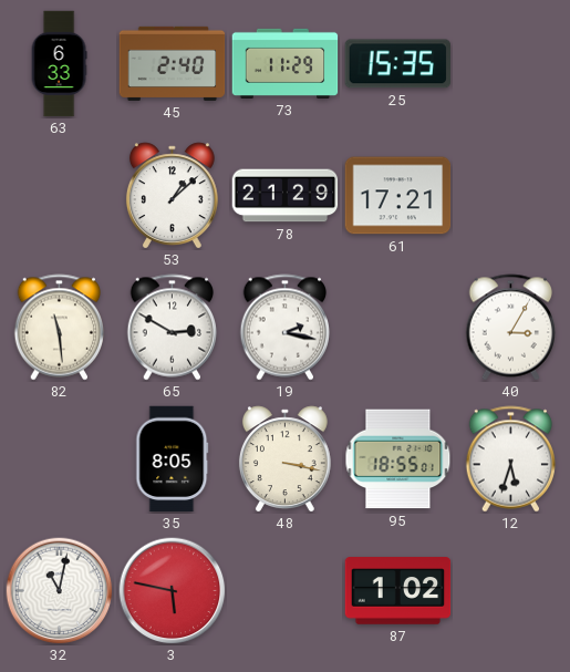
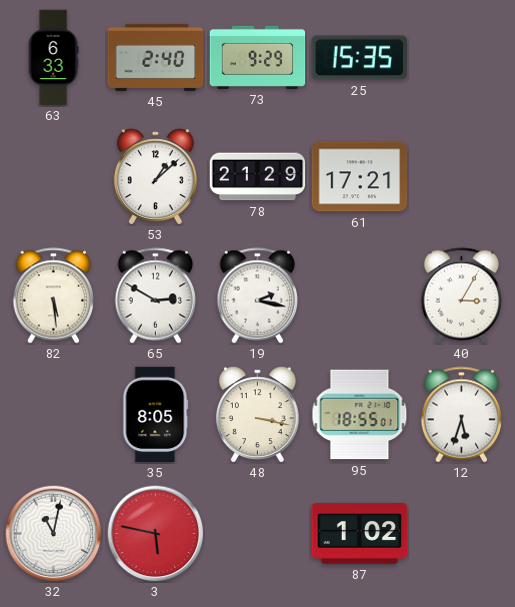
73: 11:29 -> 9:29
82: 11:29 -> 5:29
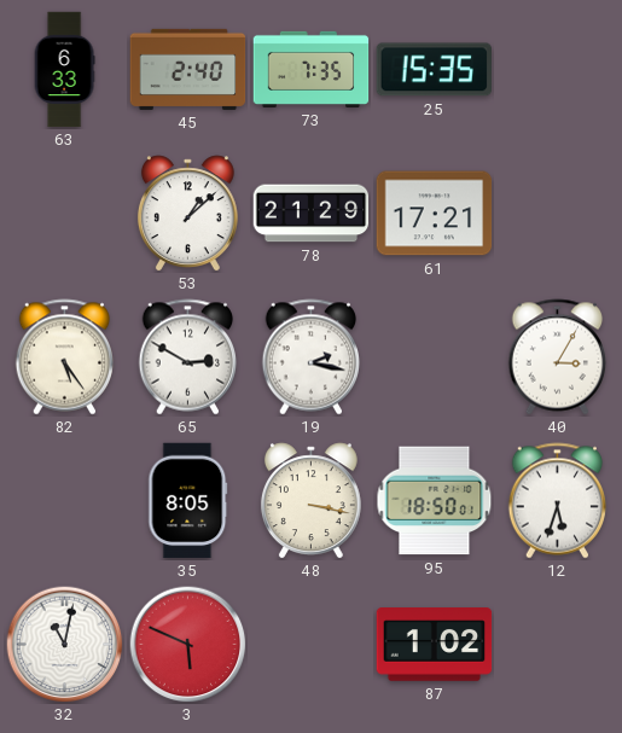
73: 9:29 -> 7:35
82: 5:29 -> 5:24
95: 18:55 -> 18:50
3: 5:47 -> 5:49
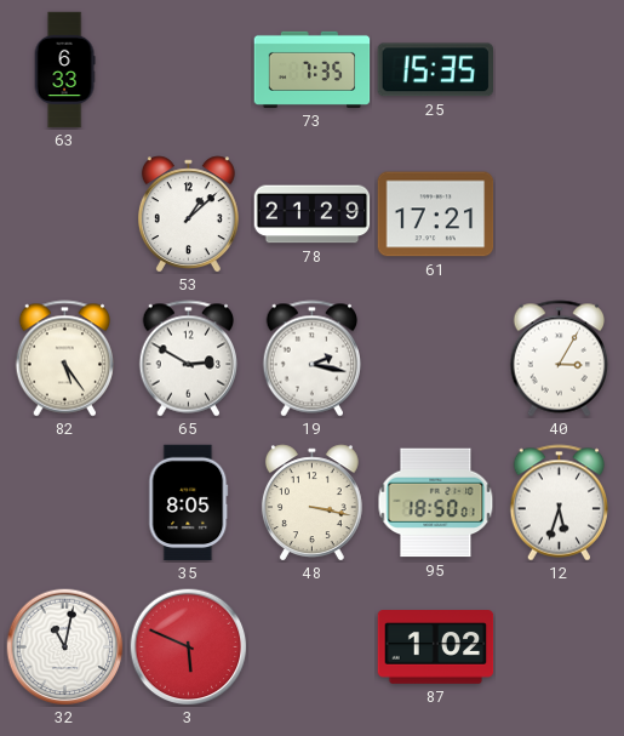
45: 2:40 -> none
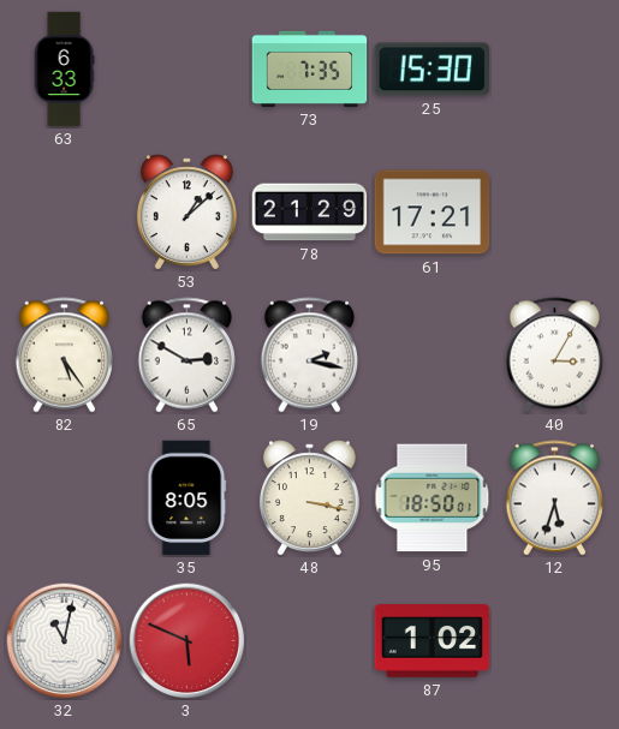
25: 15:35 -> 15:30
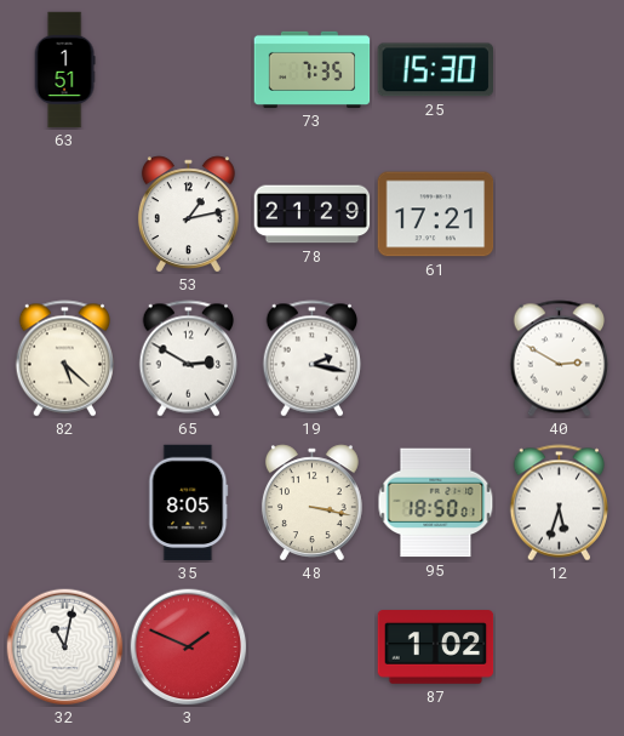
63: 6:33 -> 1:51
53: 1:08 -> 1:13
82: 5:24 -> 5:22
40: 3:05 -> 2:50
3: 5:49 -> 1:49
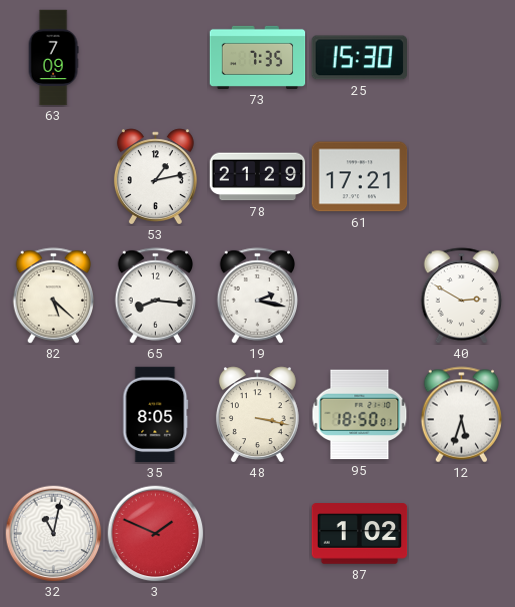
63: 1:51 -> 7:09
65: 2:50 -> 8:16
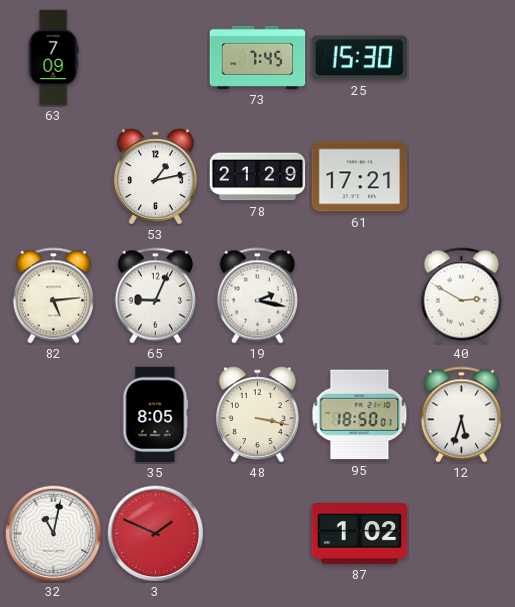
73: 7:35 -> 7:45
82: 5:22 -> 5:14
65: 8:16 -> 9:04
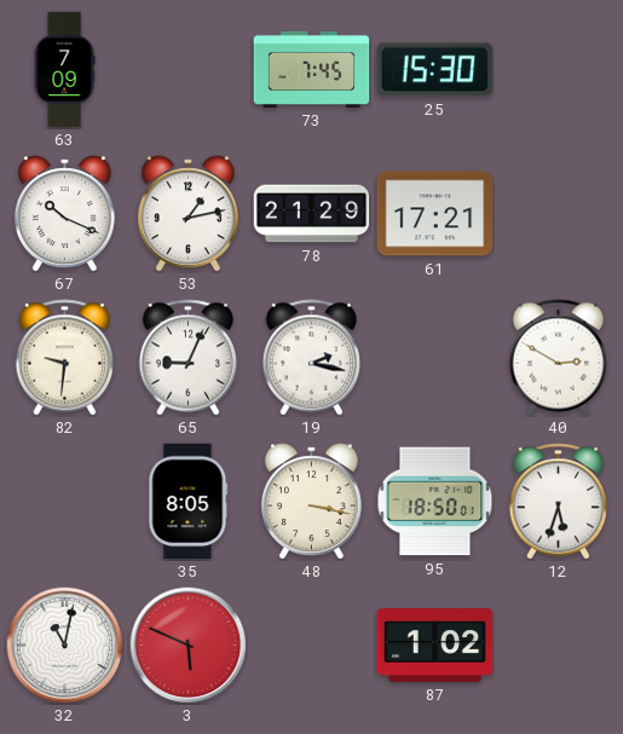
67: none -> 10:19
82: 5:14 -> 9:31
3: 1:49 -> 5:49
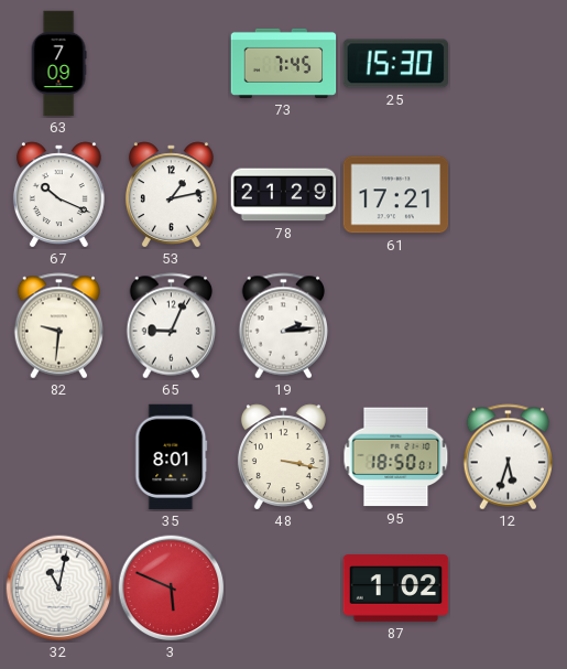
19: 2:17 -> 2:14
40: 2:50 -> none
35: 8:05 -> 8:01
